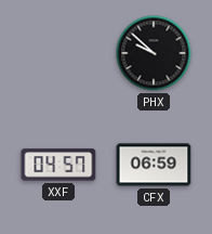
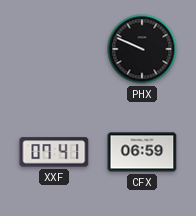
PHX: 9:52 -> 9:49
XXF: 04:57 -> 07:41
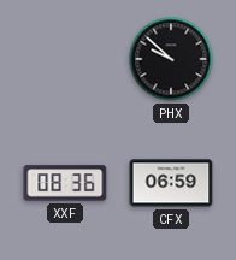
PHX: 9:49 -> 9:52
XXF: 07:41 -> 08:36
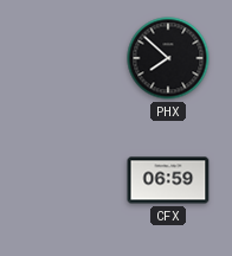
PHX: 9:52 -> 7:52
XXF: 08:36 -> none
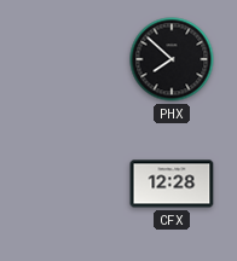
CFX: 06:59 -> 12:28
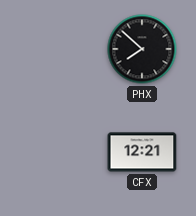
CFX: 12:28 -> 12:21
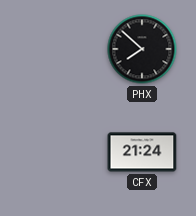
CFX: 12:21 -> 21:24
